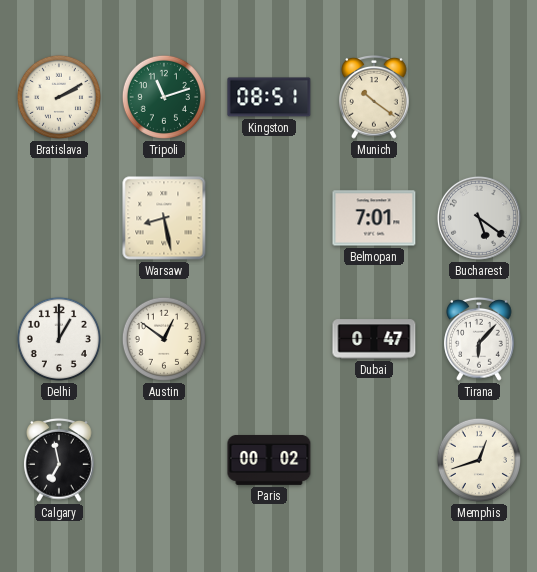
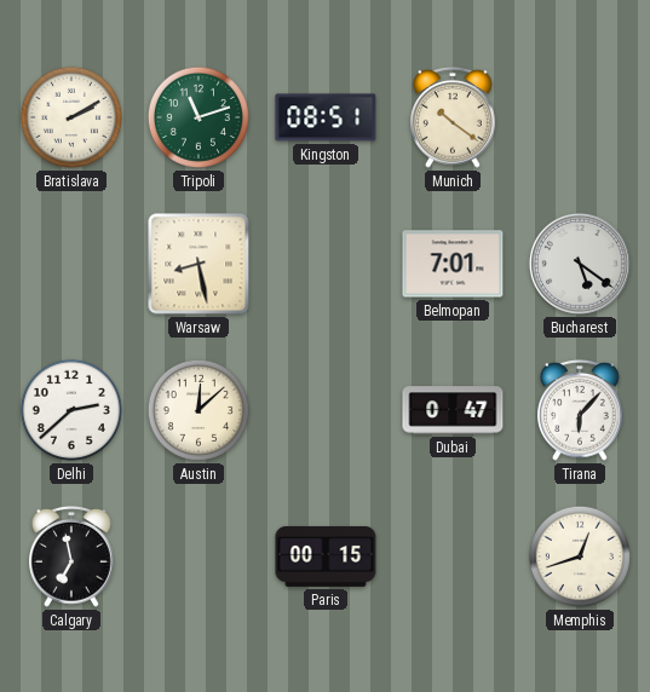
Delhi: 1:00 -> 2:38
Austin: 12:51 -> 12:08
Paris: 00:02 -> 00:15
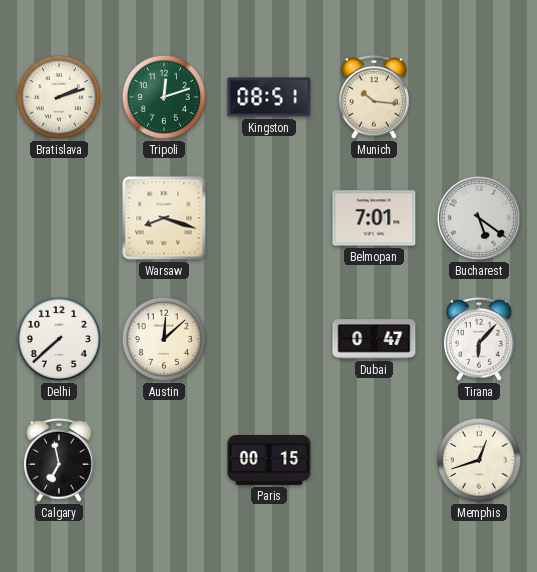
Bratislava: 2:10 -> 2:12
Tripoli: 11:12 -> 12:12
Munich: 10:21 -> 10:16
Warsaw: 8:28 -> 8:18
Delhi: 2:38 -> 7:38
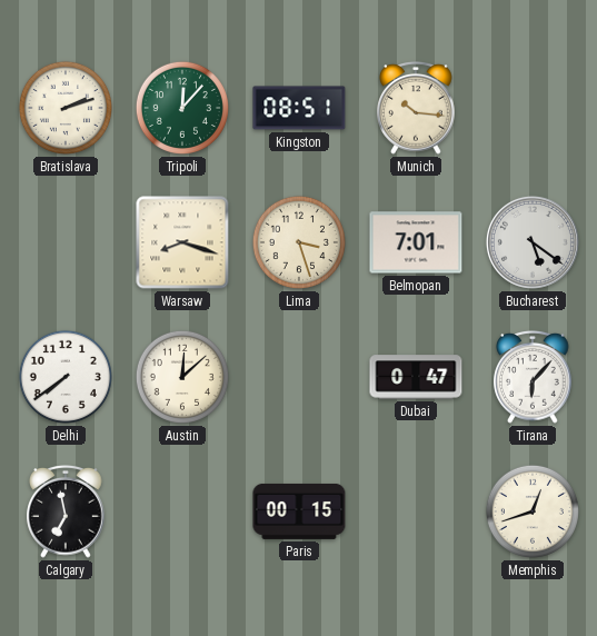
Tripoli: 12:12 -> 12:07
Lima: none -> 3:27
Delhi: 7:38 -> 7:39
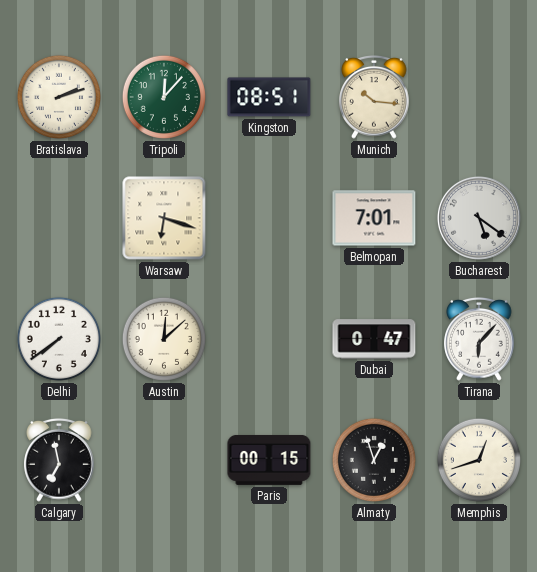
Warsaw: 8:18 -> 6:18
Lima: 3:27 -> none
Almaty: none -> 12:57
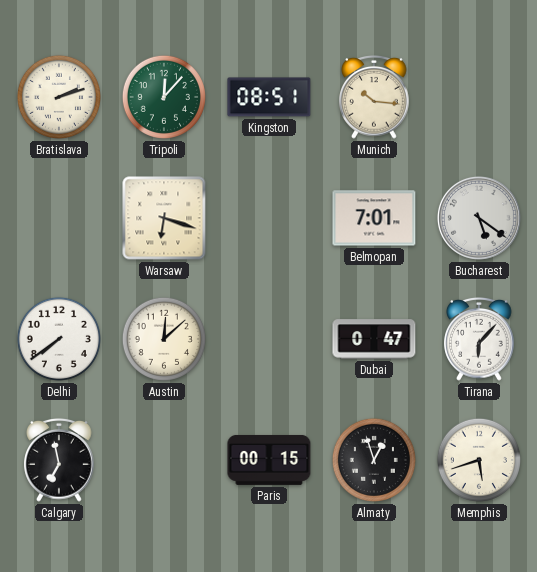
Memphis: 12:42 -> 5:42
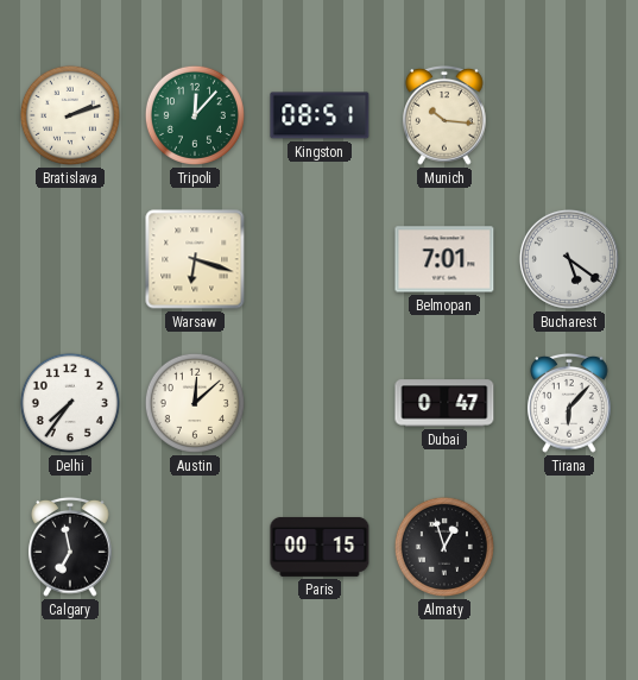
Delhi: 7:39 -> 7:36
Memphis: 5:42 -> none
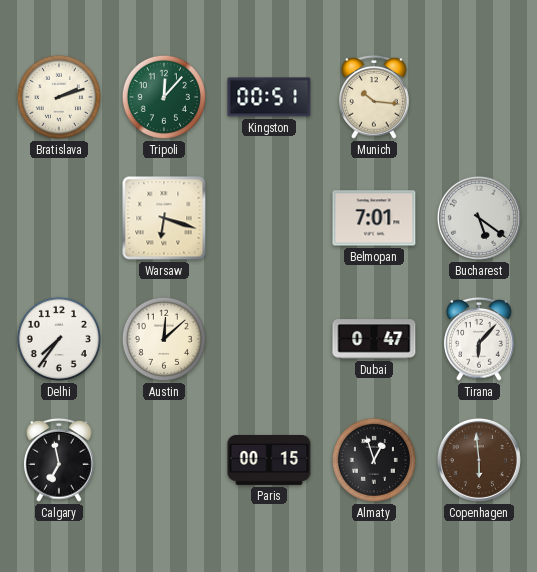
Kingston: 08:51 -> 00:51
Copenhagen: none -> 5:59
